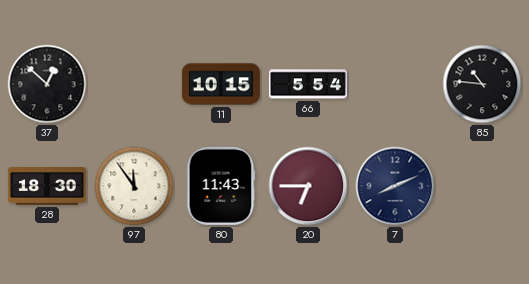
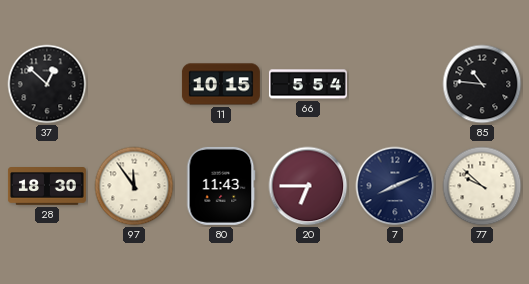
77: none -> 9:52
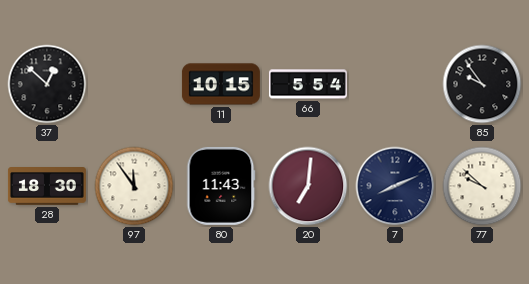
85: 10:46 -> 9:54
20: 6:45 -> 7:01
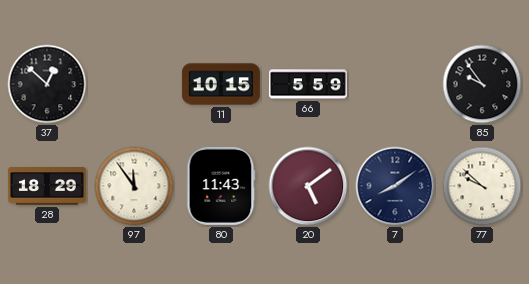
66: 5:54 -> 5:59
28: 18:30 -> 18:29
20: 7:01 -> 5:09
7: 8:11 -> 8:09
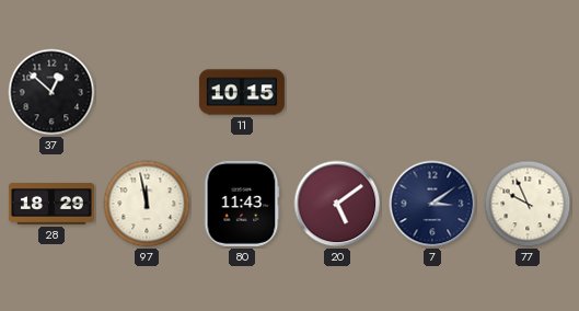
66: 5:59 -> none
85: 9:54 -> none
97: 11:54 -> 11:58
7: 8:09 -> 3:09
77: 9:52 -> 9:56
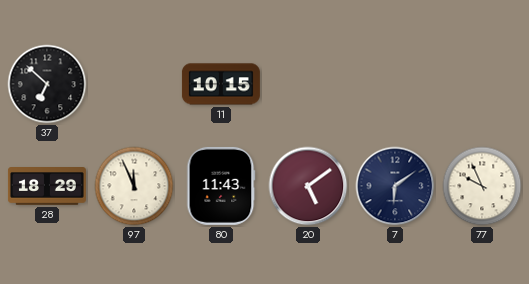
37: 12:52 -> 6:52
97: 11:58 -> 11:56
7: 3:09 -> 6:09
